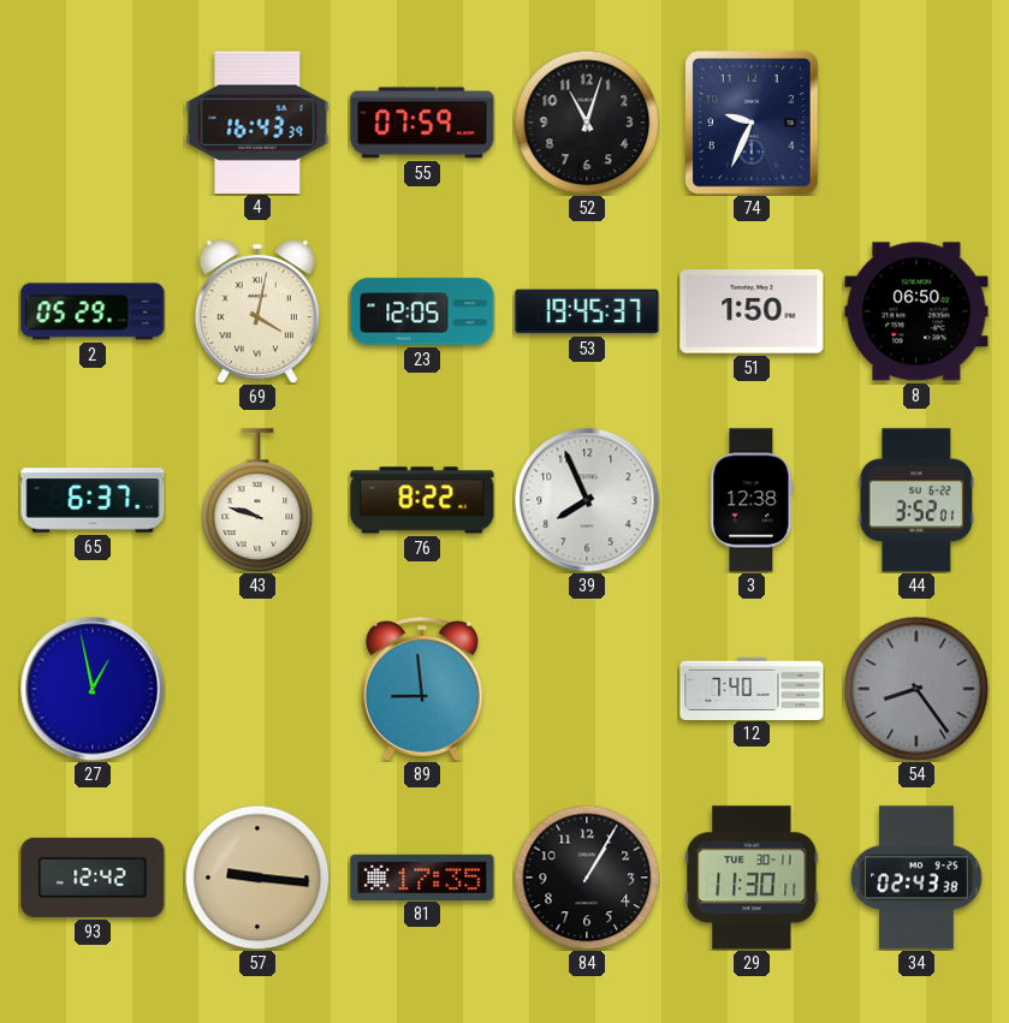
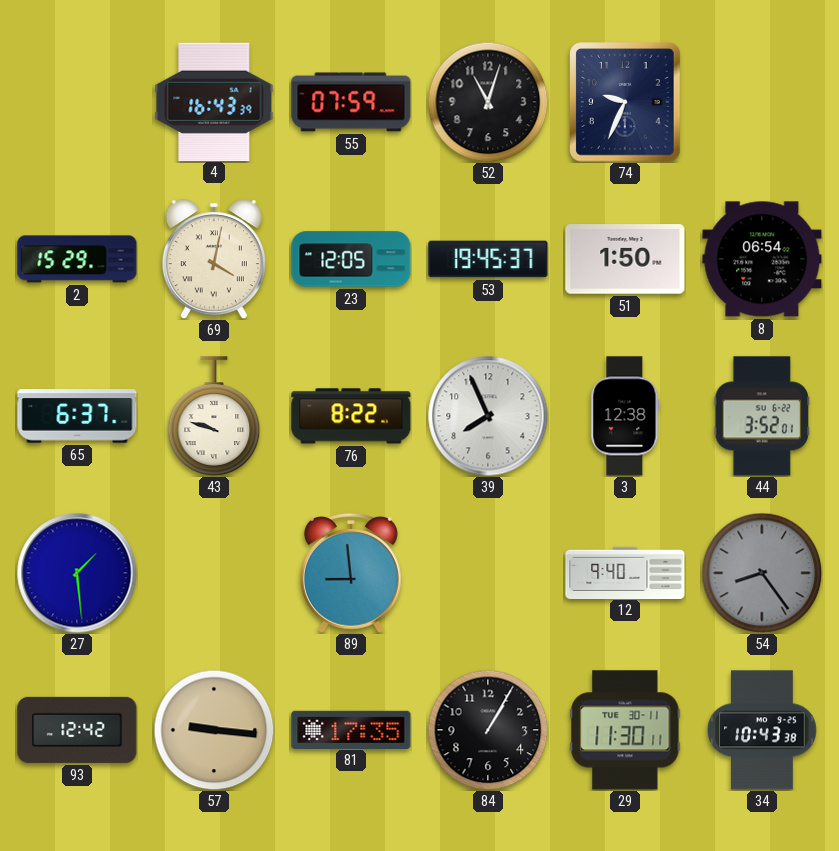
2: 05:29 -> 15:29
8: 06:50 -> 06:54
27: 12:58 -> 1:29
12: 7:40 -> 9:40
34: 02:43 -> 10:43
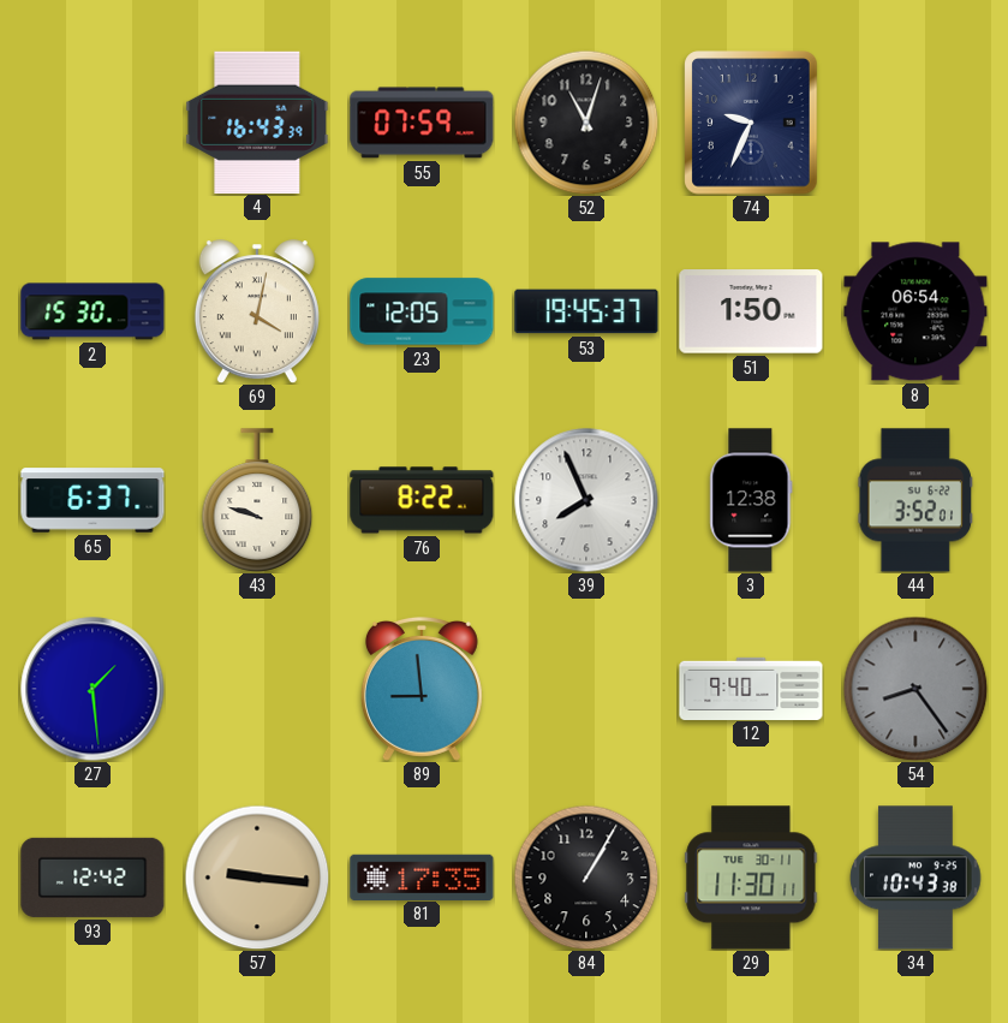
2: 15:29 -> 15:30
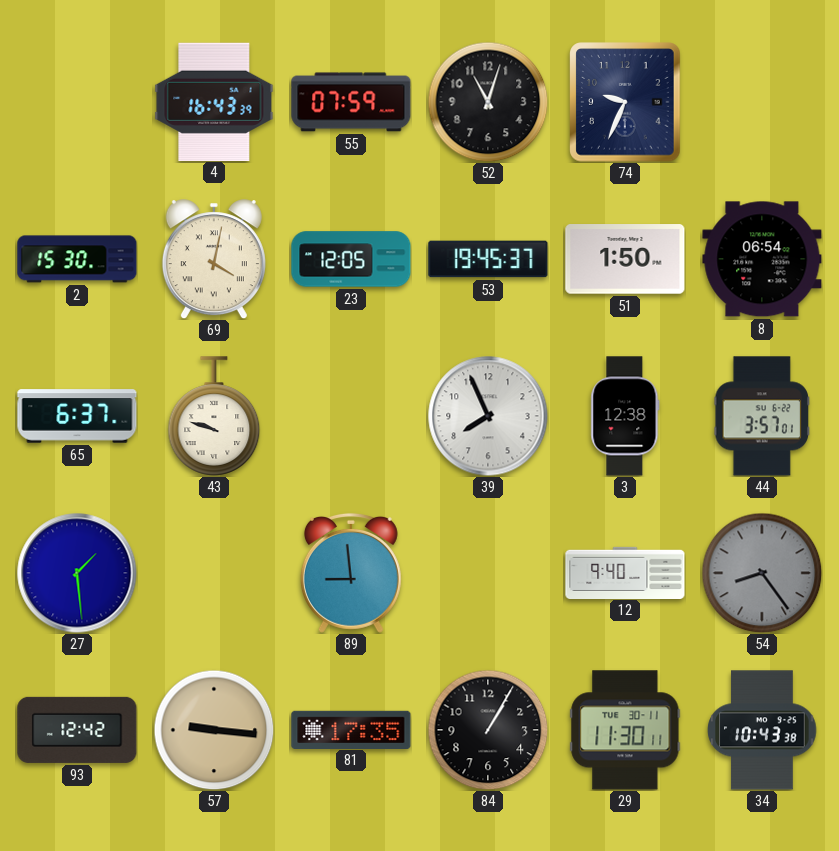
76: 8:22 -> none
44: 3:52 -> 3:57
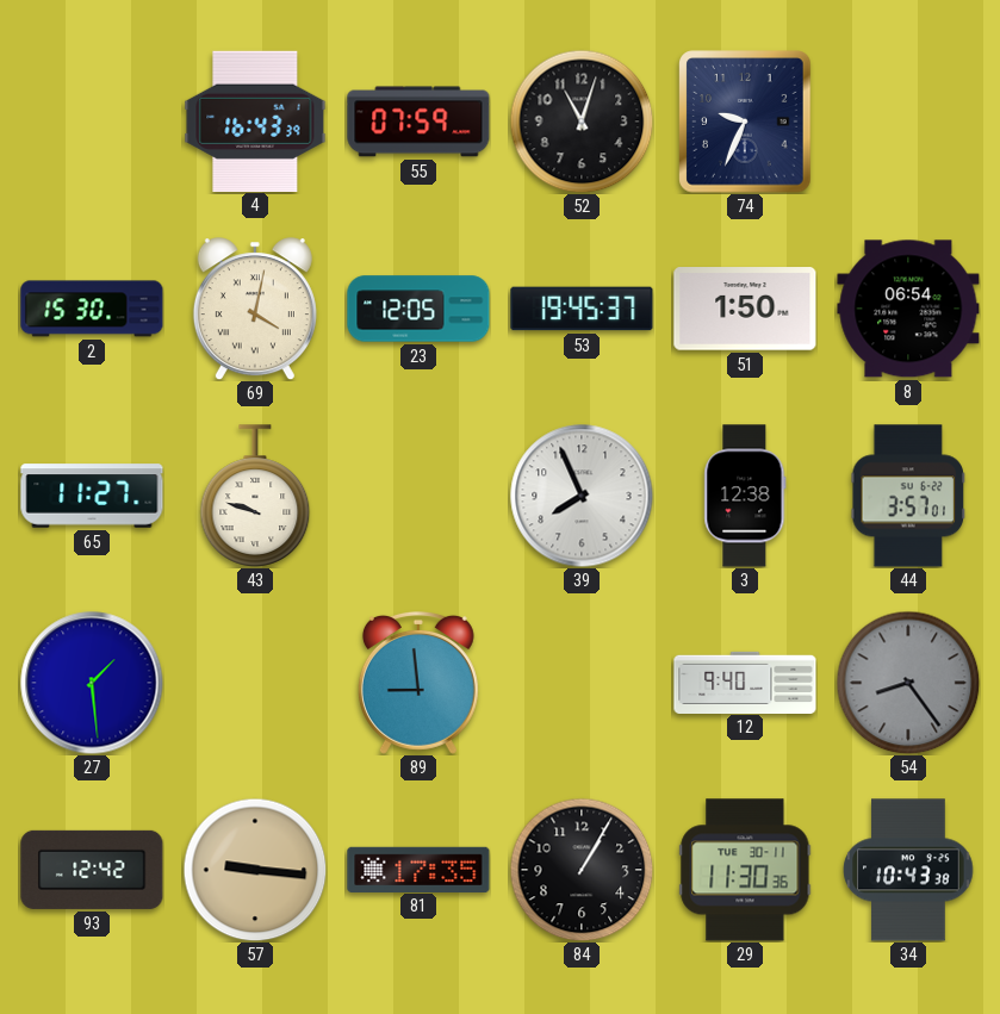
65: 6:37 -> 11:27
29: 11:30:11 -> 11:30:36
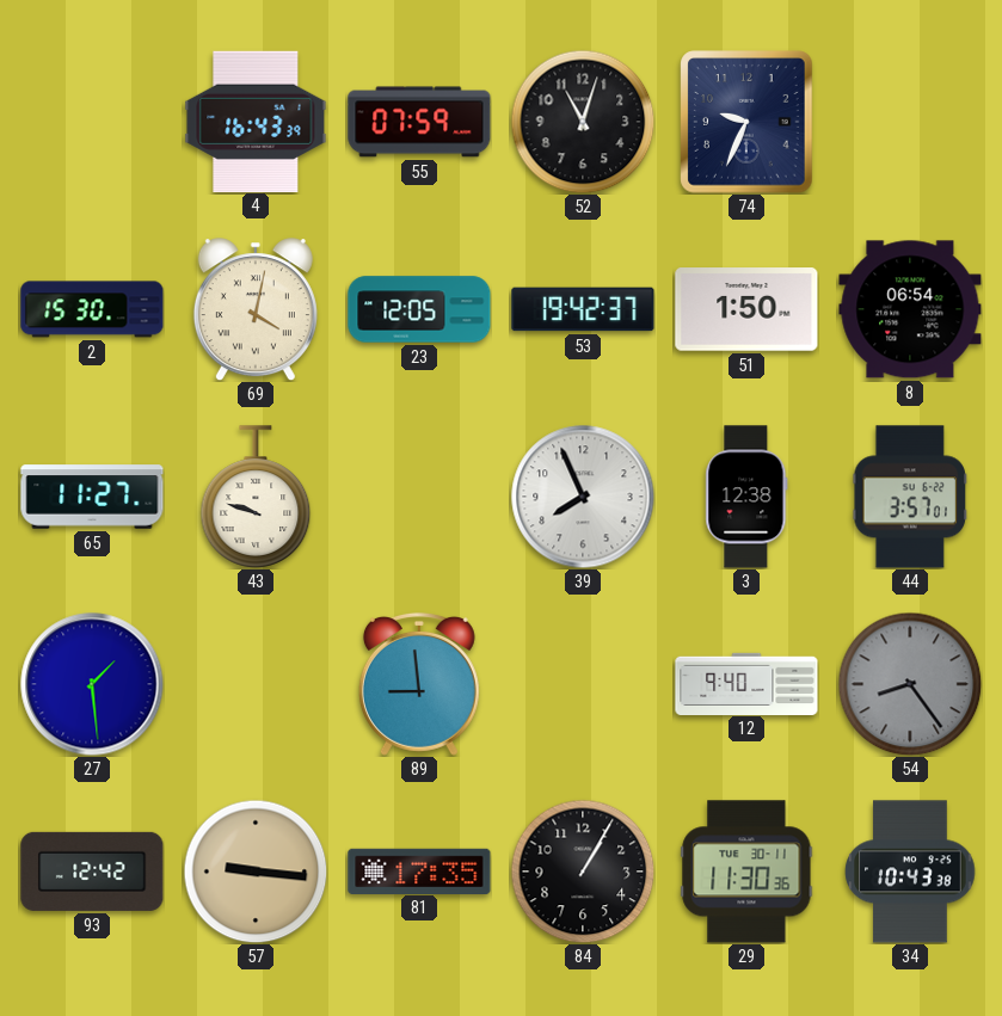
53: 19:45 -> 19:42
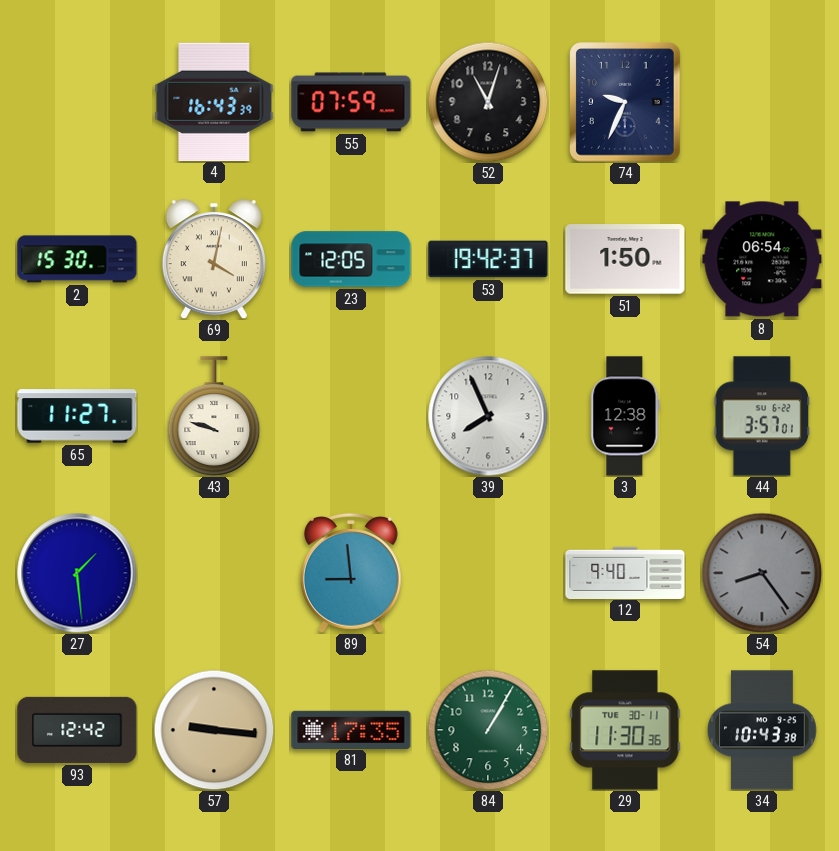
84 dial: black -> green
